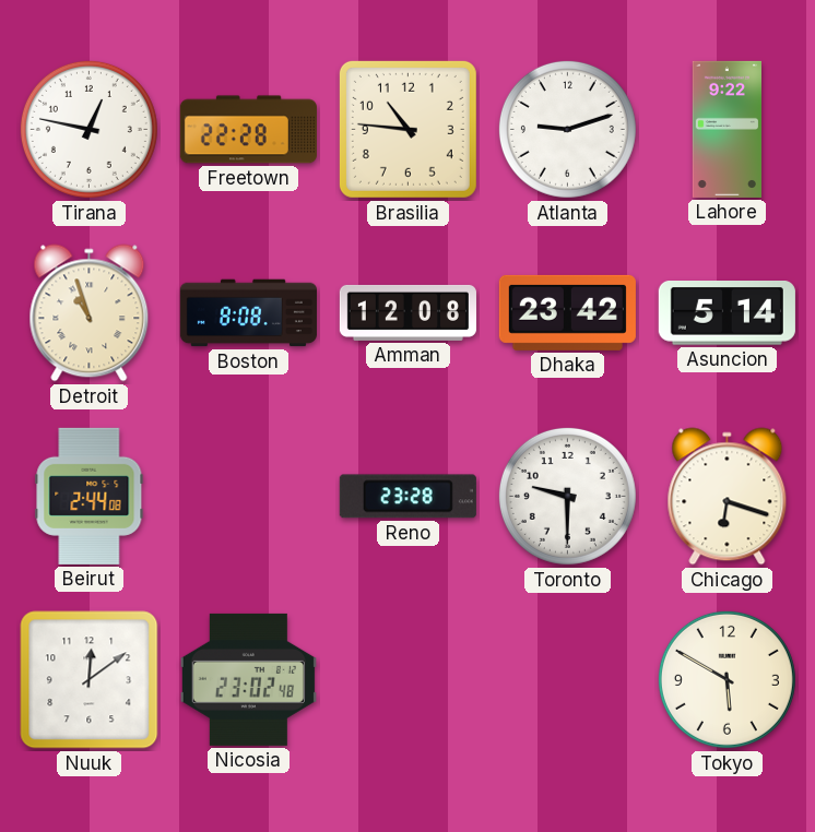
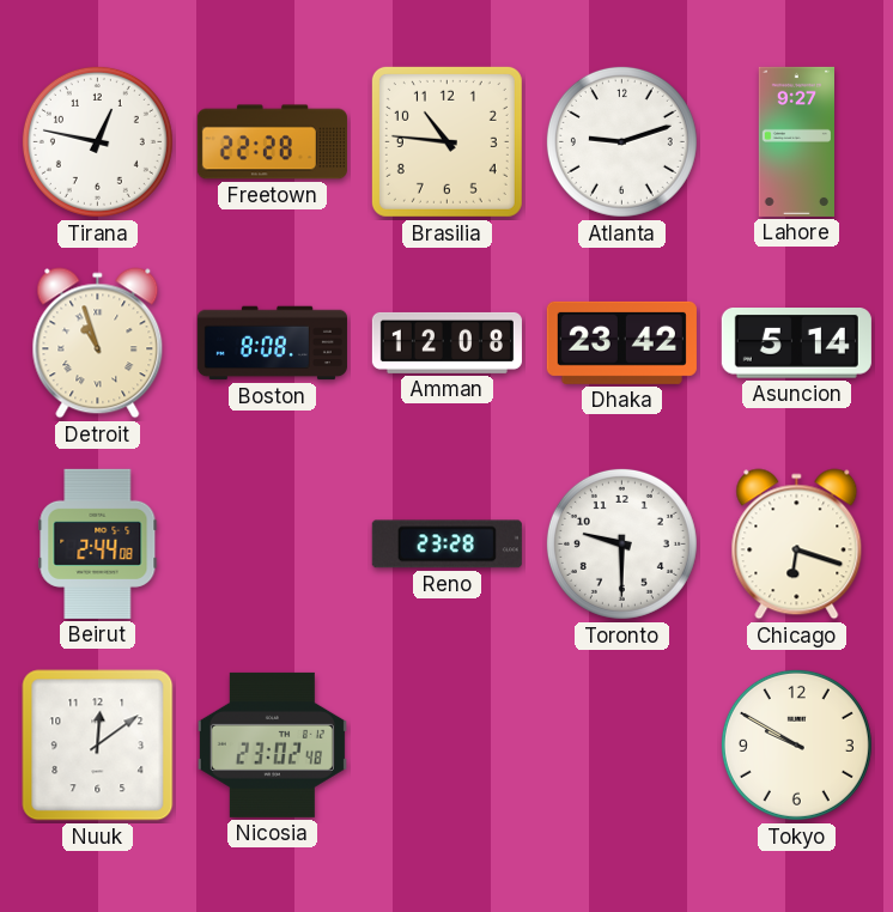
Lahore: 9:22 -> 9:27
Tokyo: 5:50 -> 9:50
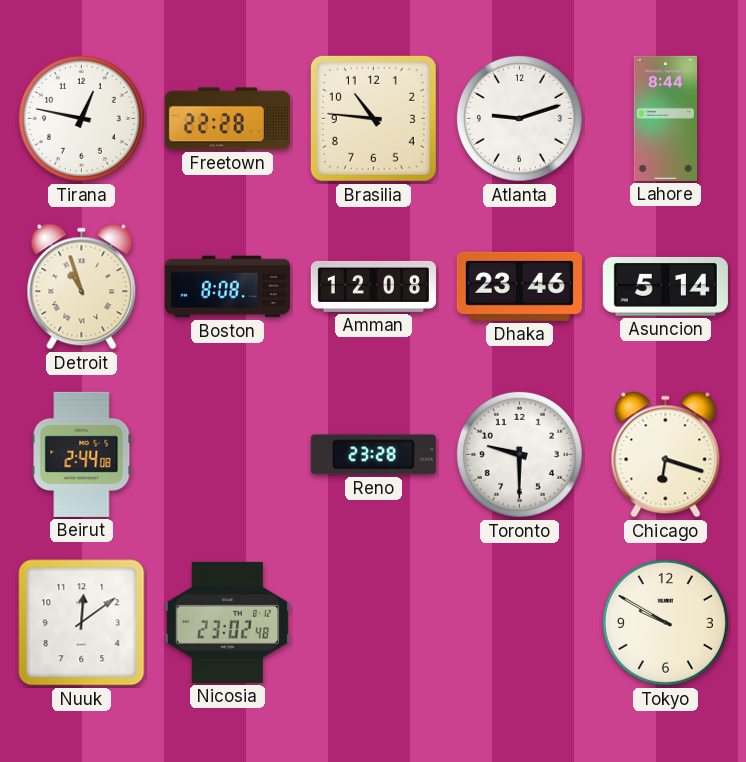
Lahore: 9:27 -> 8:44
Dhaka: 23:42 -> 23:46
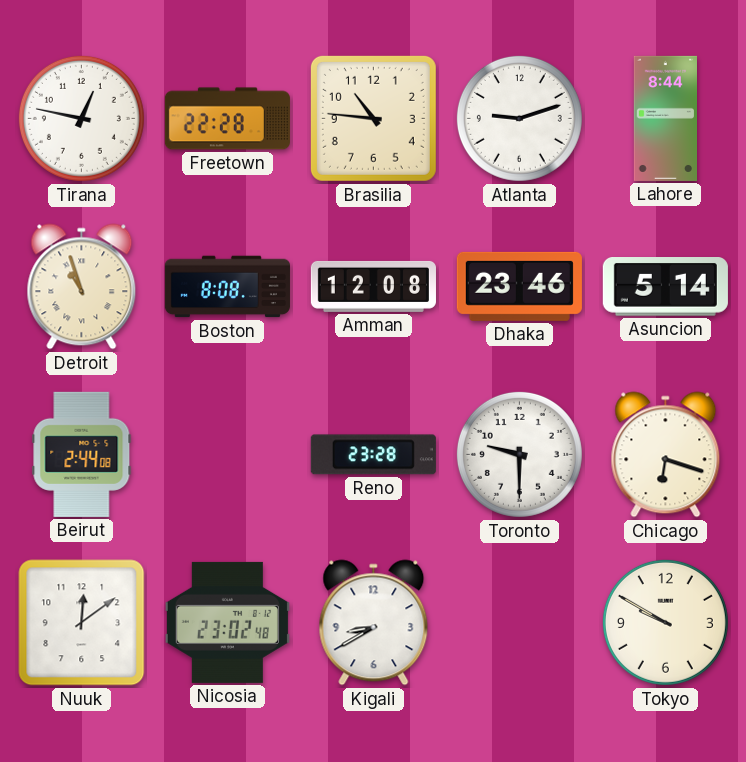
Kigali: none -> 8:40
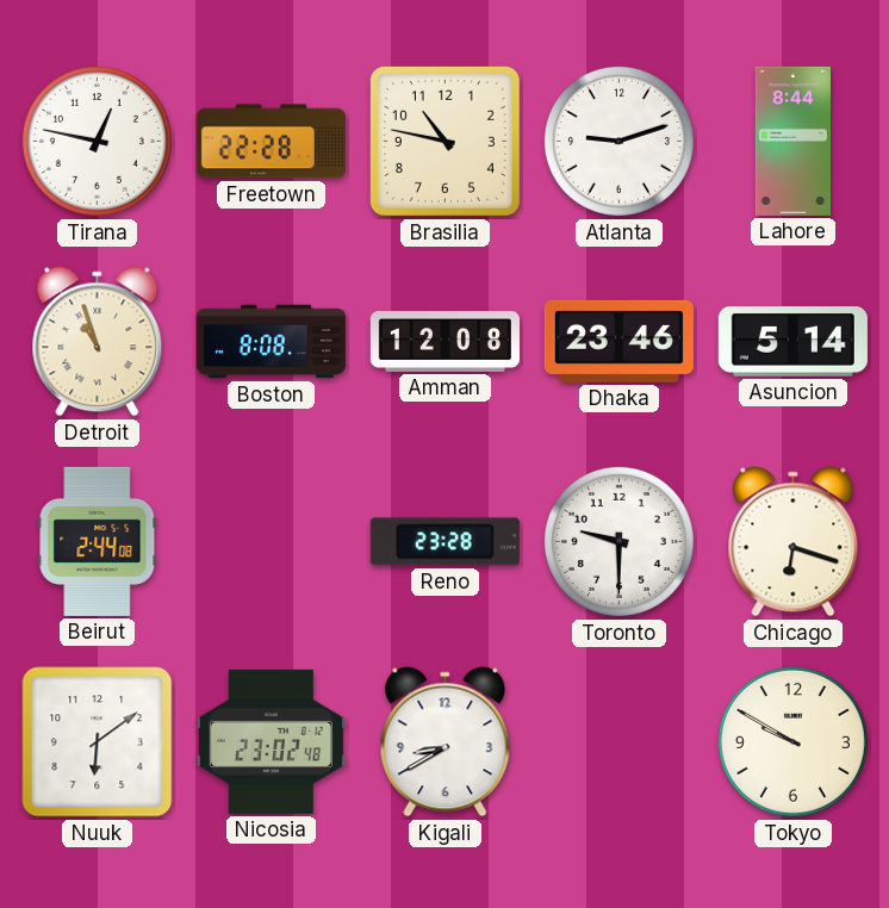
Brasilia: 10:46 -> 10:47
Nuuk: 12:09 -> 6:09
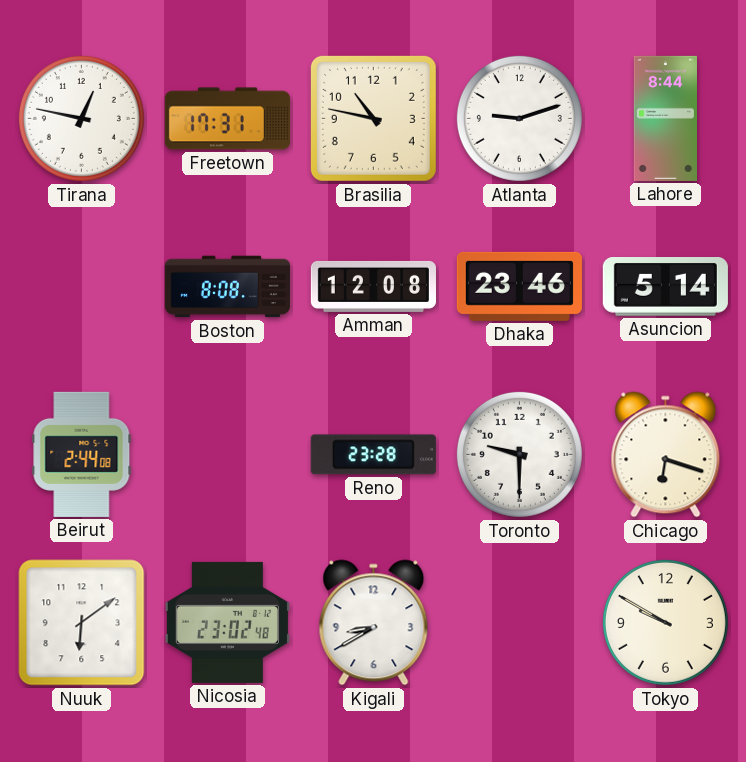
Freetown: 22:28 -> 17:31
Detroit: 10:57 -> none
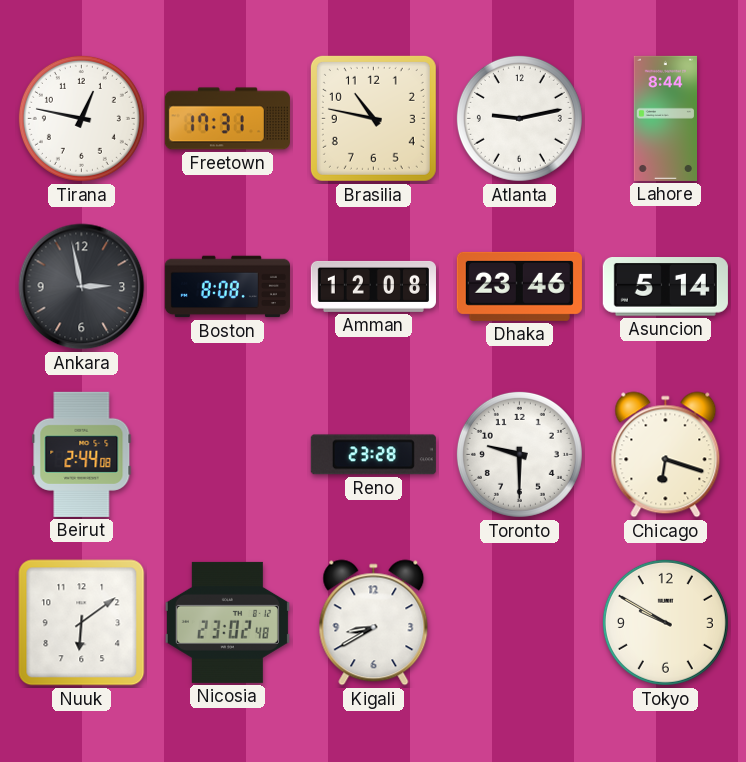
Atlanta: 9:12 -> 9:13
Ankara: none -> 2:58
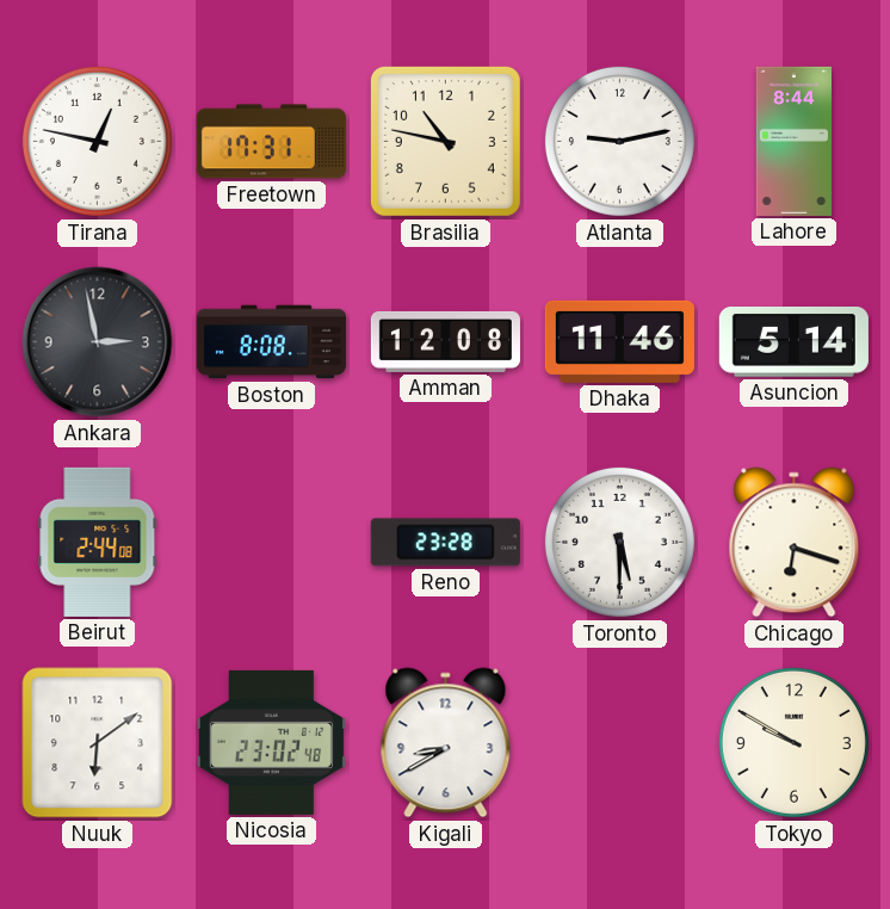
Dhaka: 23:46 -> 11:46
Toronto: 9:30 -> 5:30
